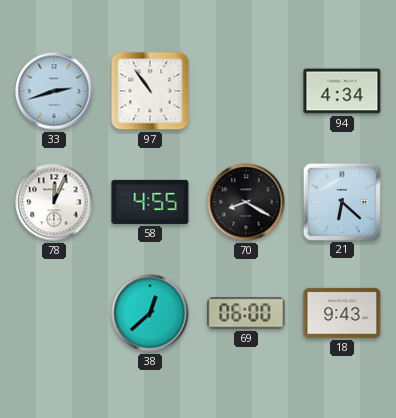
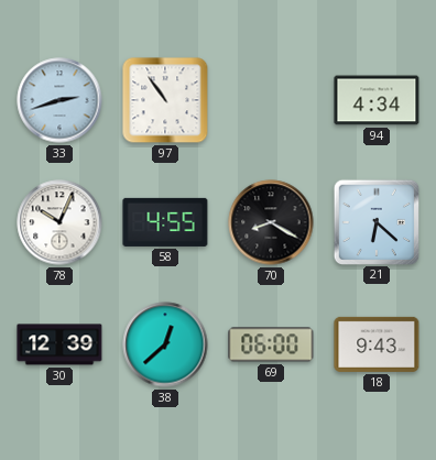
78: 12:04 -> 10:04
30: none -> 12:39
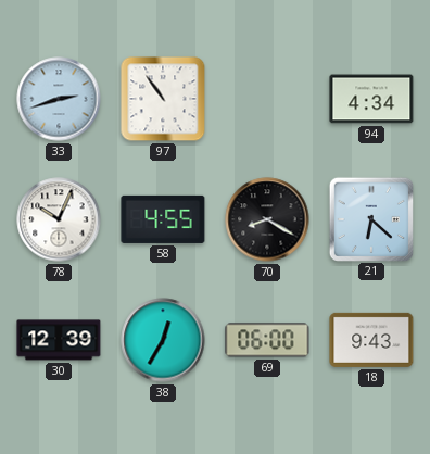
38: 12:38 -> 12:35
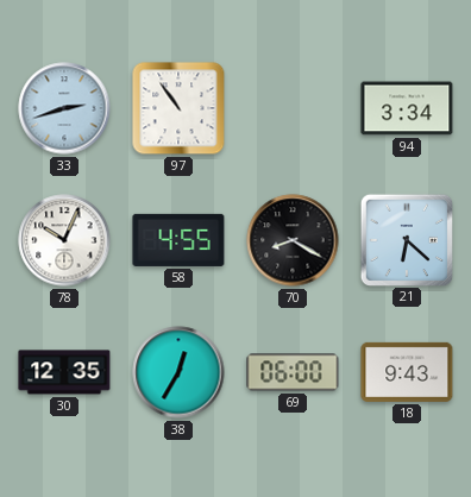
94: 4:34 -> 3:34
30: 12:39 -> 12:35
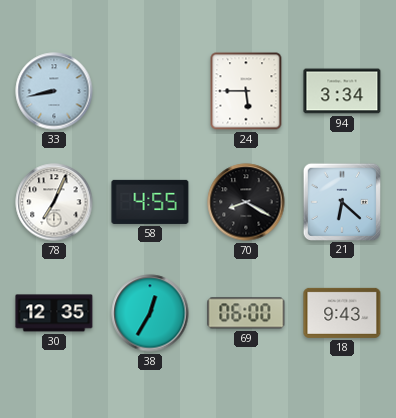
33: 2:42 -> 8:43
97: 10:54 -> none
24: none -> 5:45
78: 10:04 -> 7:04
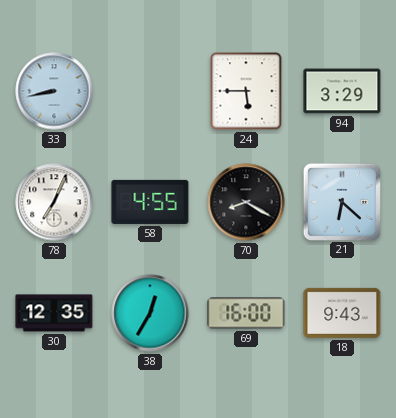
94: 3:34 -> 3:29
69: 06:00 -> 16:00
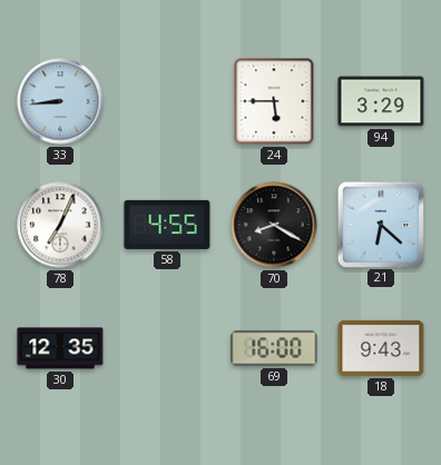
33: 8:43 -> 8:44
38: 12:35 -> none
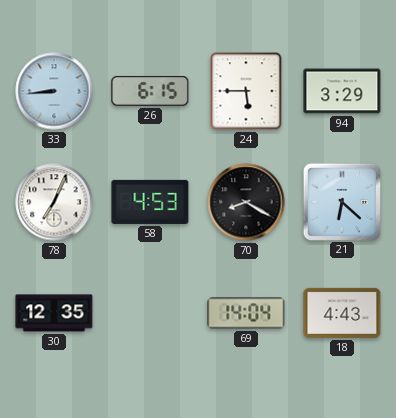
26: none -> 6:15
58: 4:55 -> 4:53
69: 16:00 -> 14:04
18: 9:43 -> 4:43
